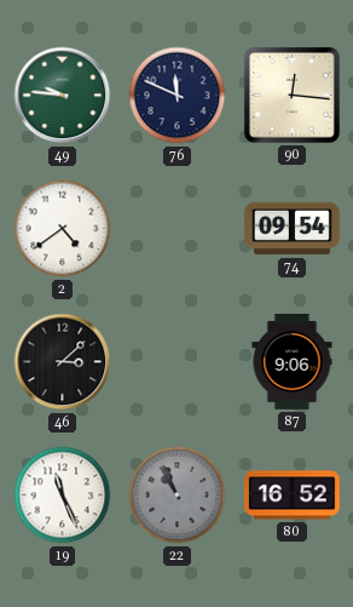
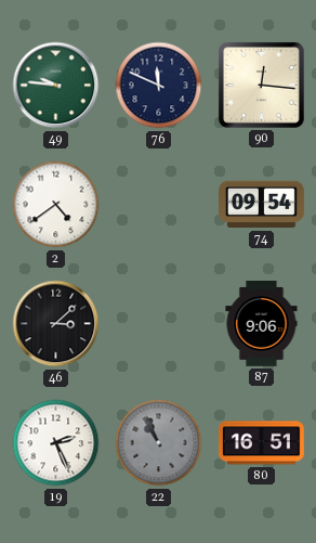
19: 11:26 -> 2:26
80: 16:52 -> 16:51
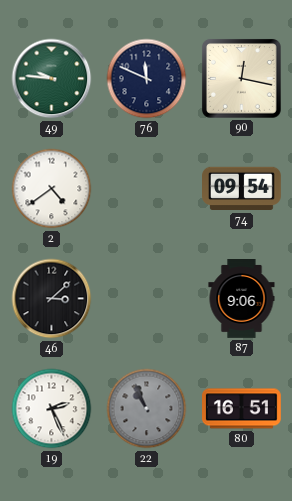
90: 12:16 -> 12:17
